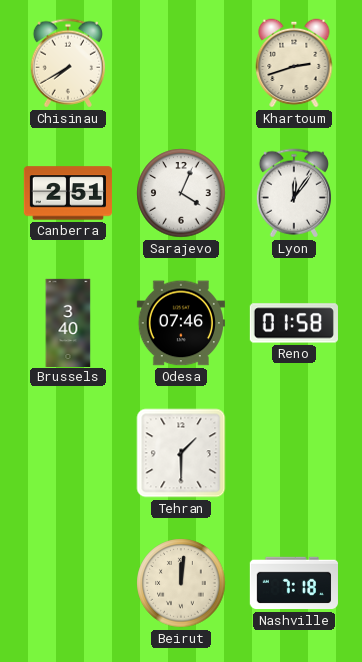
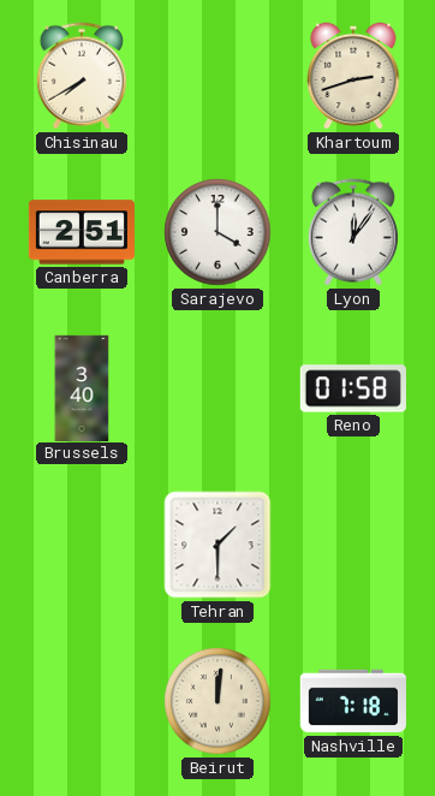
Sarajevo: 4:04 -> 4:00
Odesa: 07:46 -> none
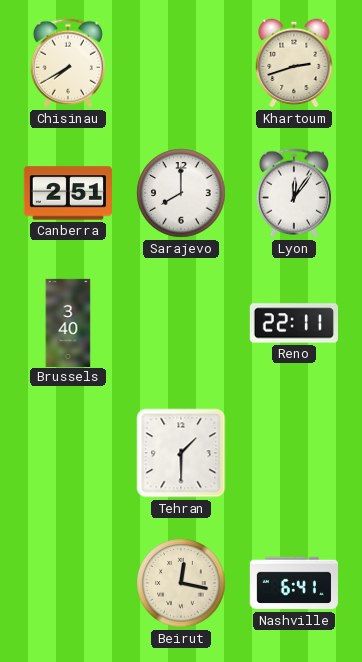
Sarajevo: 4:00 -> 8:00
Reno: 01:58 -> 22:11
Beirut: 12:01 -> 12:17
Nashville: 7:18 -> 6:41
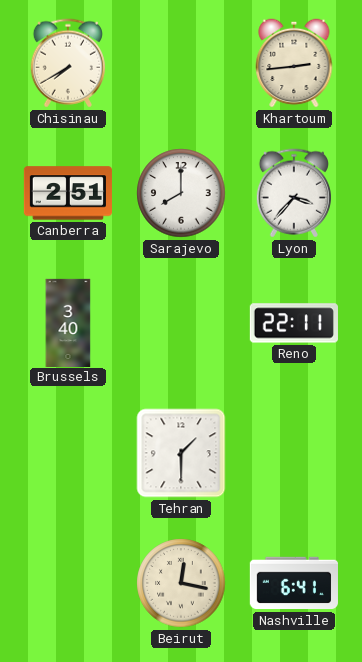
Khartoum: 2:42 -> 2:44
Lyon: 12:06 -> 3:37
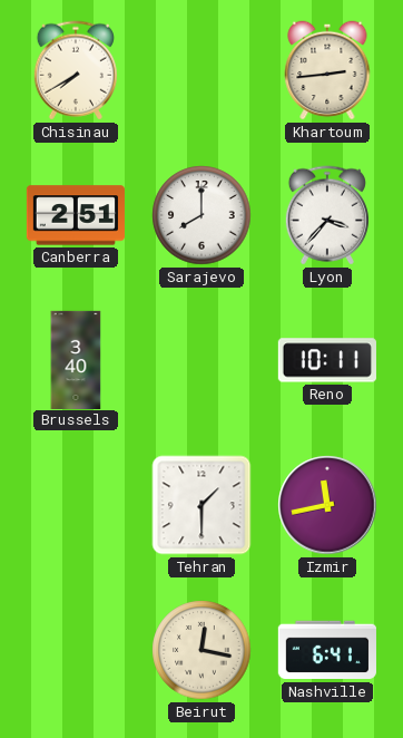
Reno: 22:11 -> 10:11
Izmir: none -> 11:43
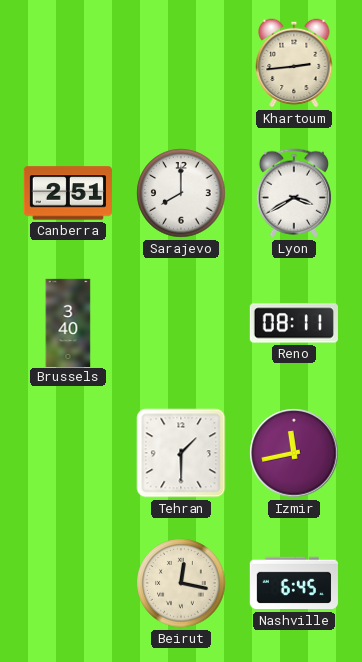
Chisinau: 7:40 -> none
Lyon: 3:37 -> 3:40
Reno: 10:11 -> 08:11
Nashville: 6:41 -> 6:45
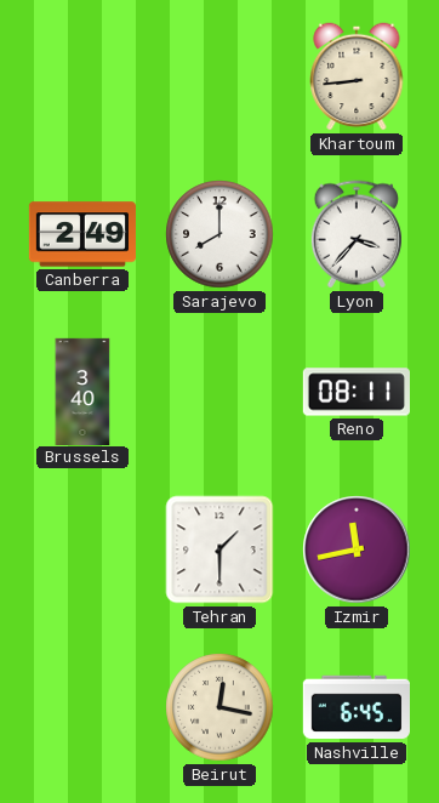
Khartoum: 2:44 -> 8:44
Canberra: 2:51 -> 2:49
Lyon: 3:40 -> 3:37
